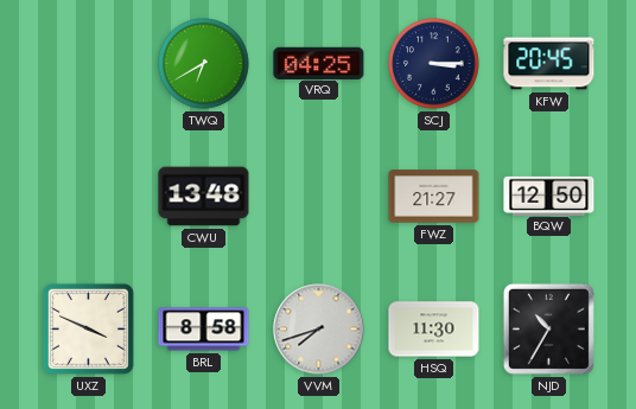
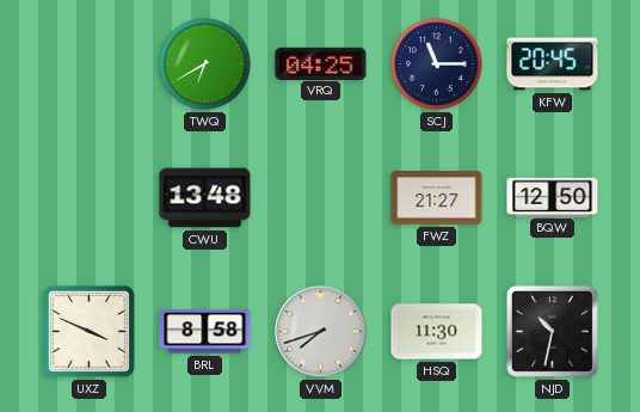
SCJ: 3:15 -> 11:15
NJD: 10:35 -> 10:32
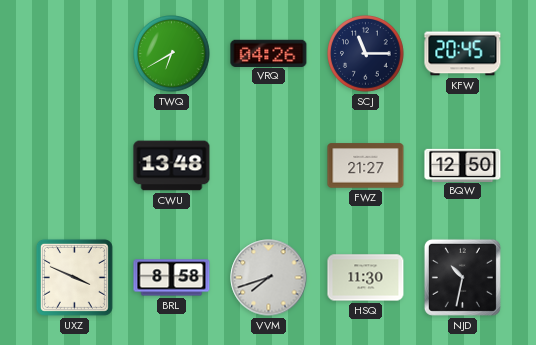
VRQ: 04:25 -> 04:26
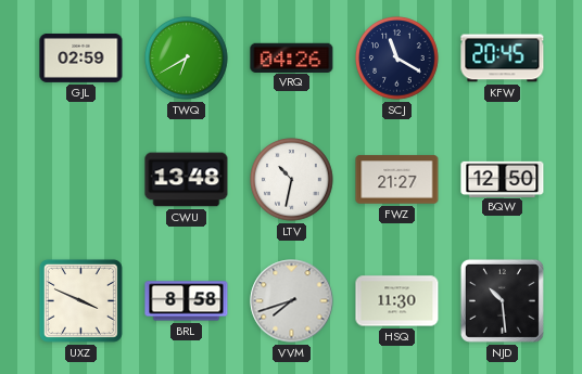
GJL: none -> 02:59
SCJ: 11:15 -> 11:20
LTV: none -> 10:32
NJD: 10:32 -> 10:29
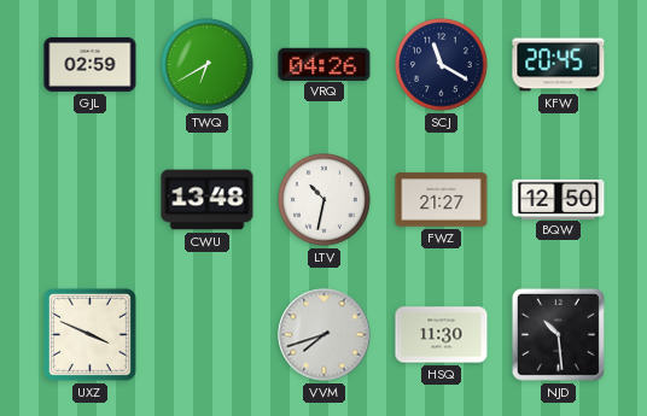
BRL: 8:58 -> none
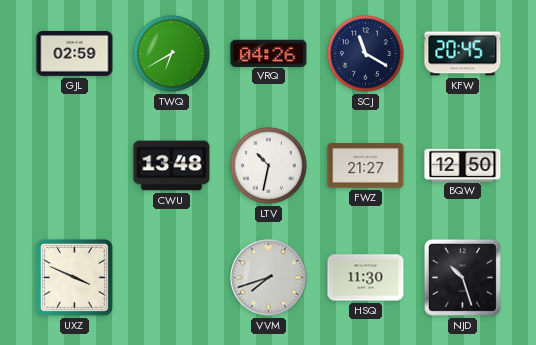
NJD: 10:29 -> 10:27
